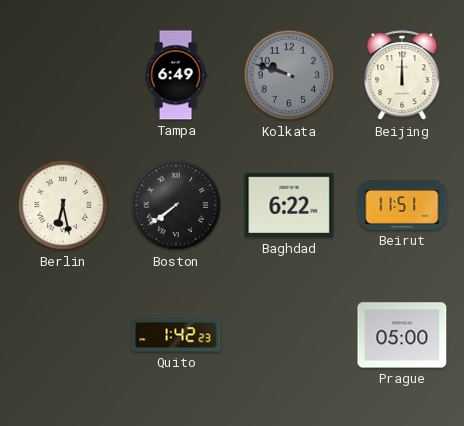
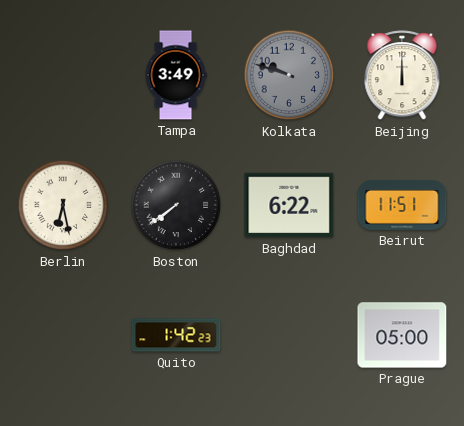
Tampa: 6:49 -> 3:49
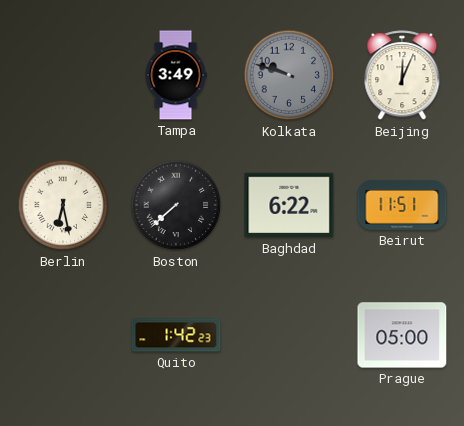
Beijing: 12:00 -> 12:04
Boston: 7:39 -> 7:38
